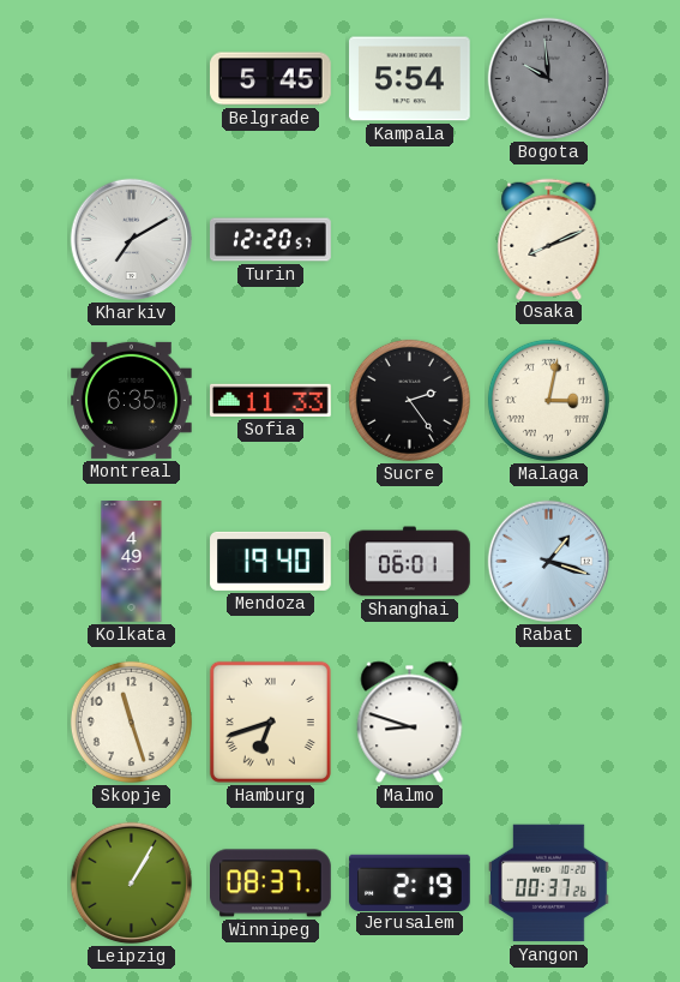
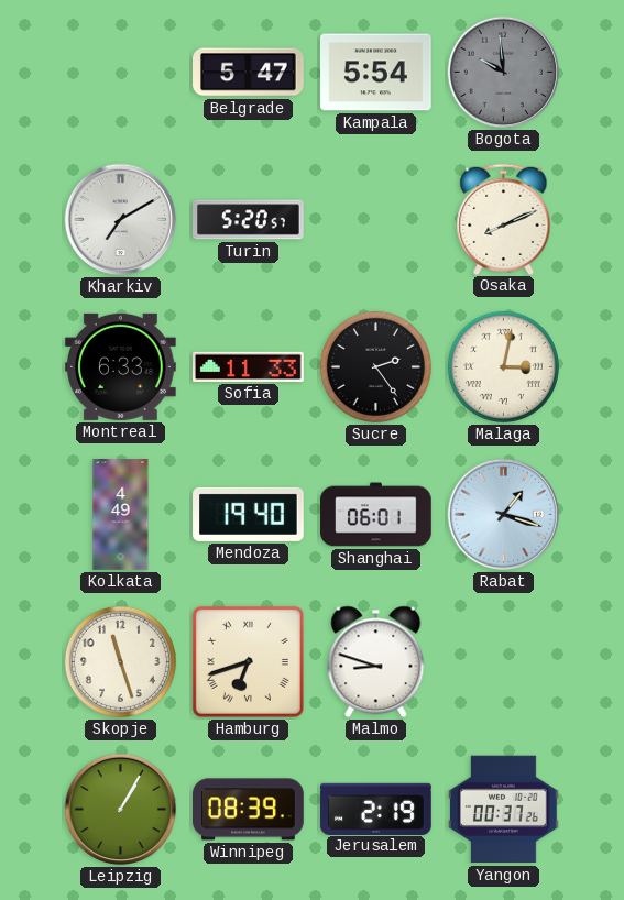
Belgrade: 5:45 -> 5:47
Turin: 12:20 -> 5:20
Montreal: 6:35 -> 6:33
Winnipeg: 08:37 -> 08:39
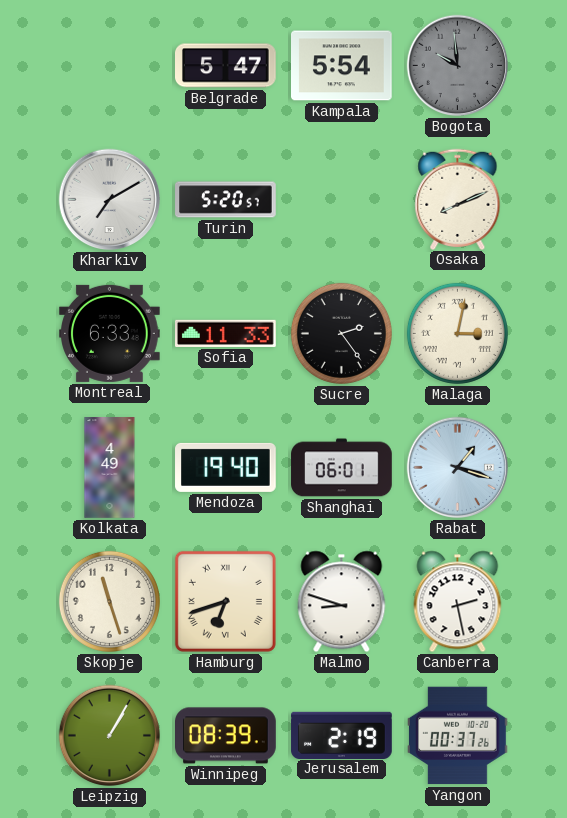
Canberra: none -> 2:28
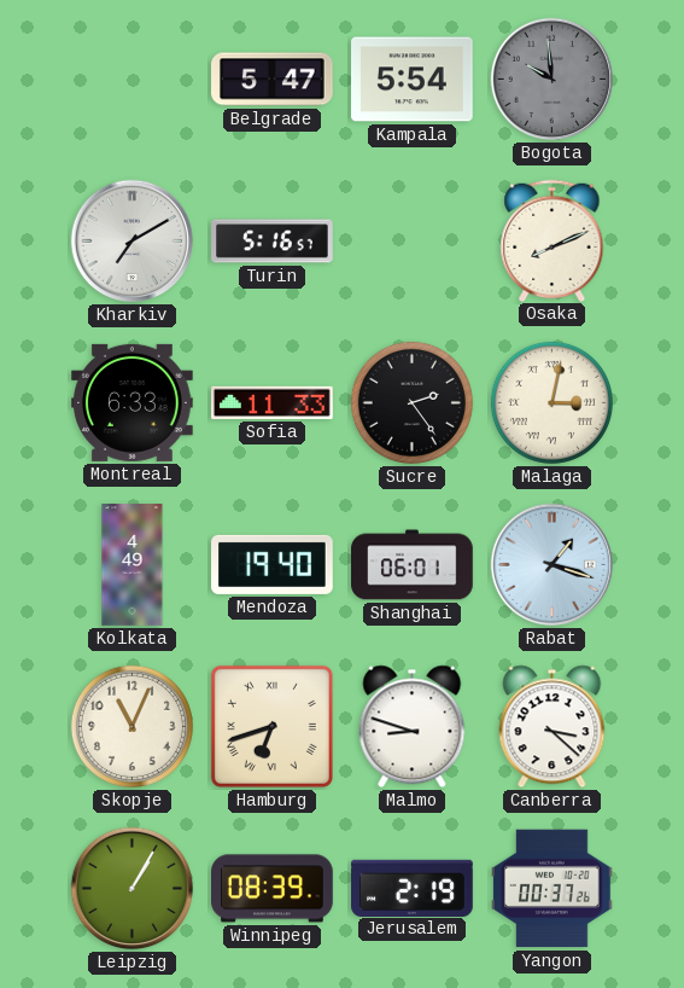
Turin: 5:20 -> 5:16
Skopje: 11:27 -> 11:04
Canberra: 2:28 -> 3:22
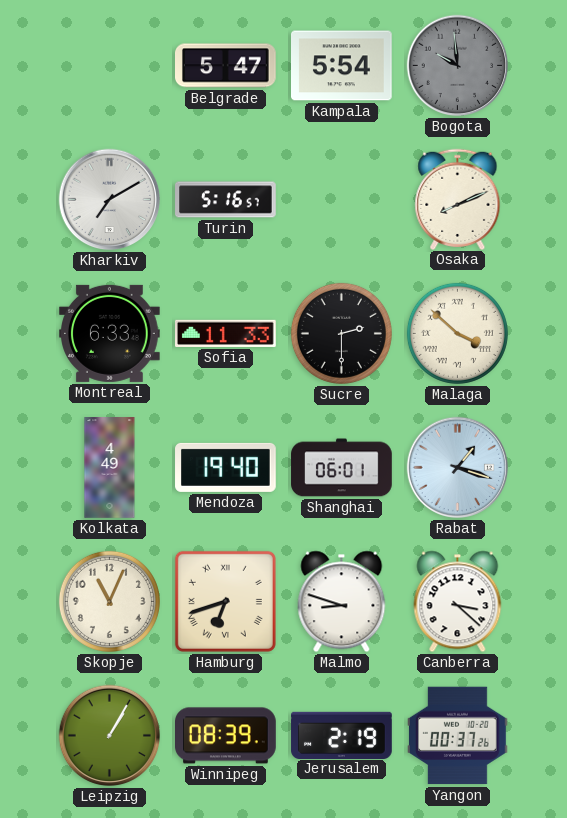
Sucre: 2:24 -> 2:30
Malaga: 3:02 -> 3:52
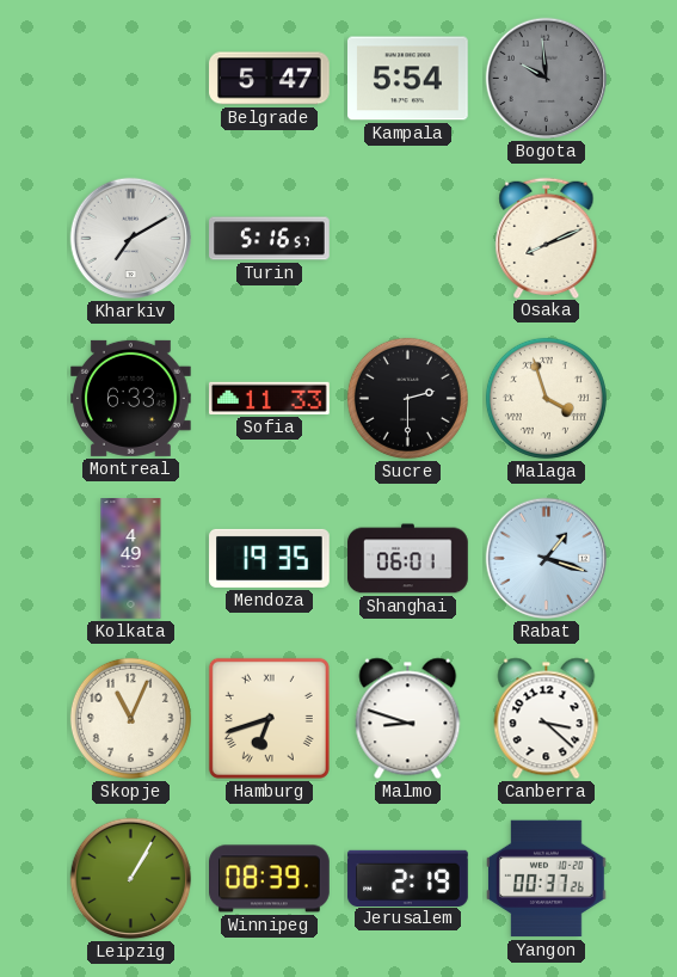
Malaga: 3:52 -> 3:57
Mendoza: 19:40 -> 19:35
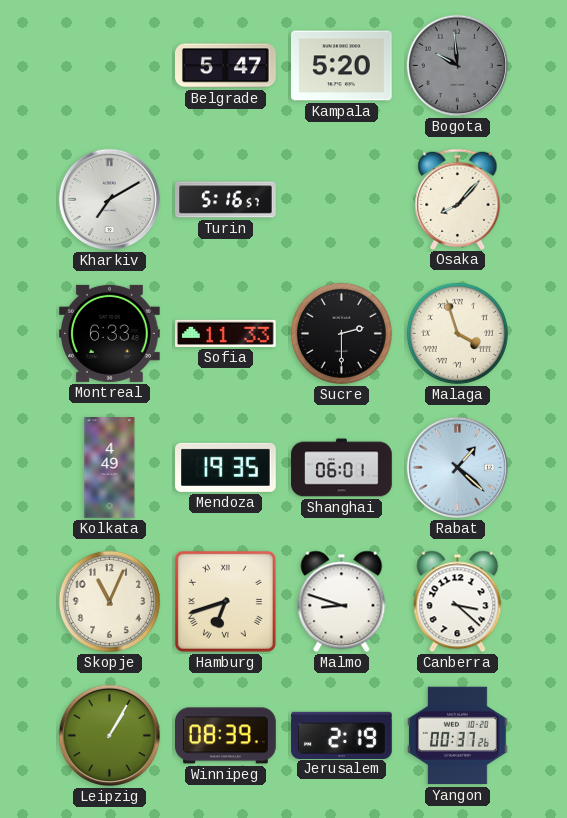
Kampala: 5:54 -> 5:20
Osaka: 8:11 -> 8:07
Rabat: 1:18 -> 1:22
